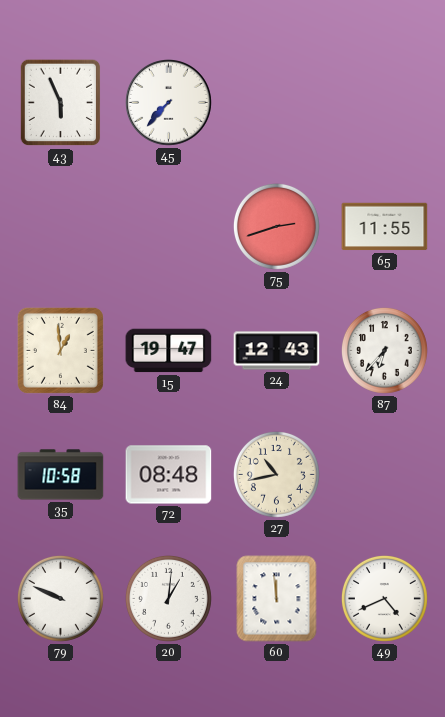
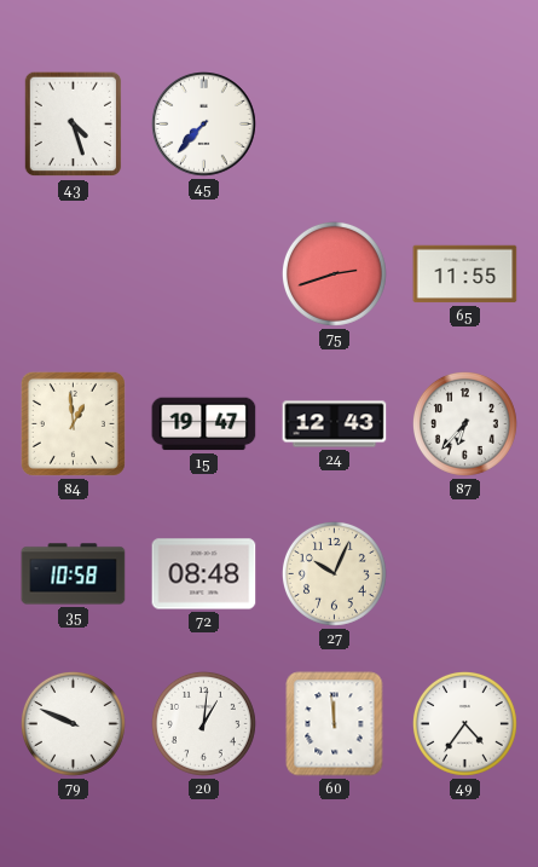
43: 5:56 -> 4:27
27: 10:43 -> 10:04
49: 4:41 -> 4:36
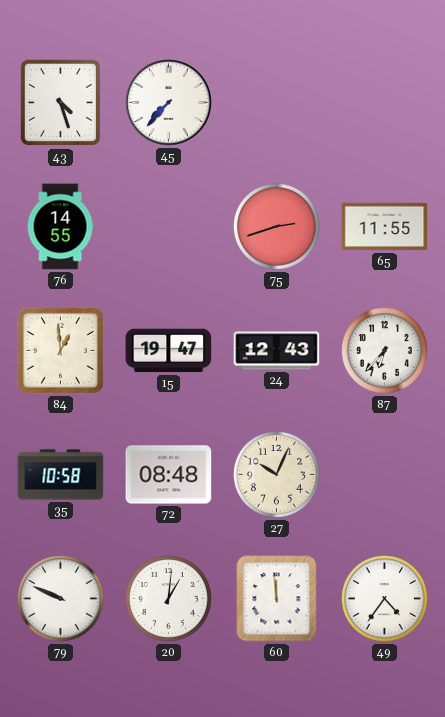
76: none -> 14:55
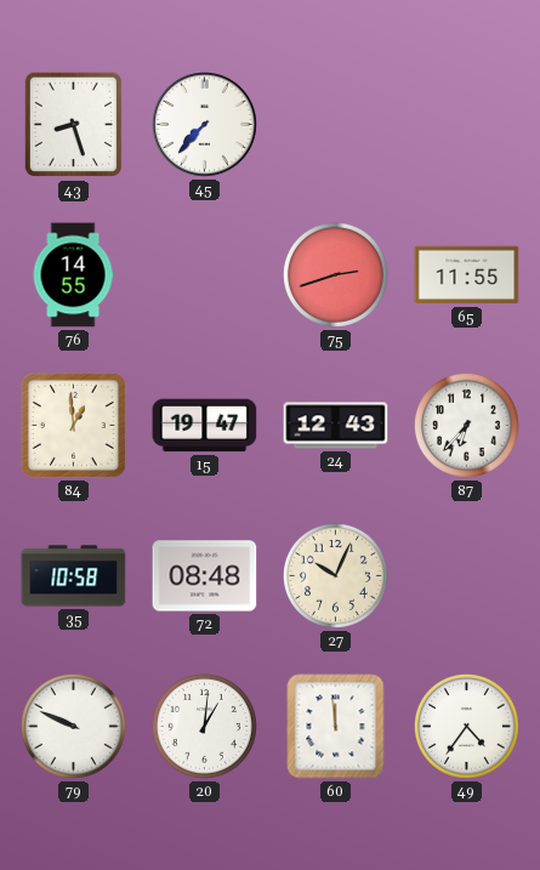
43: 4:27 -> 8:27
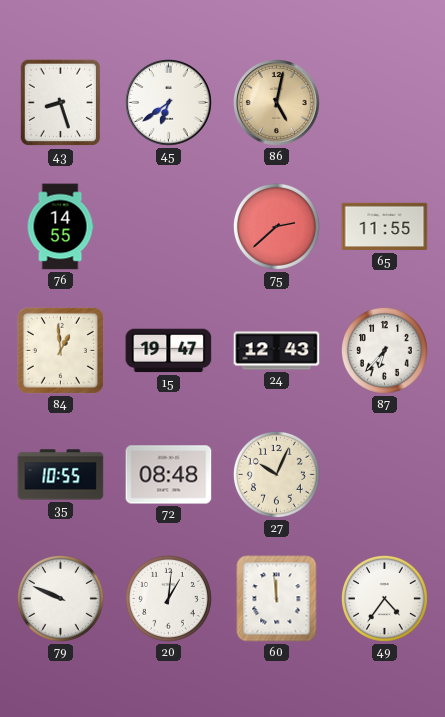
45: 7:37 -> 6:39
86: none -> 5:02
75: 2:42 -> 2:38
35: 10:58 -> 10:55
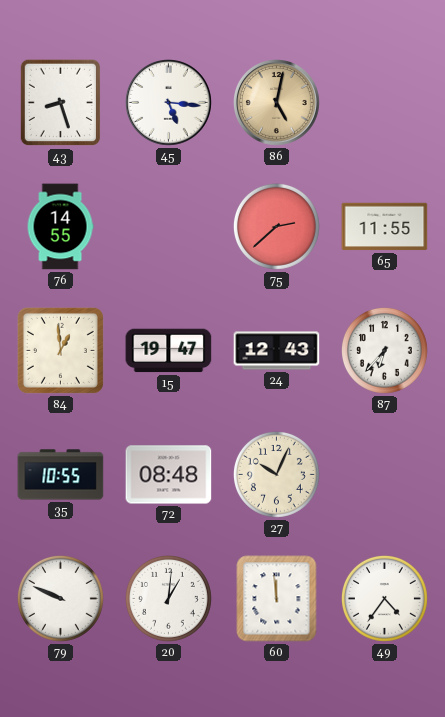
45: 6:39 -> 5:16
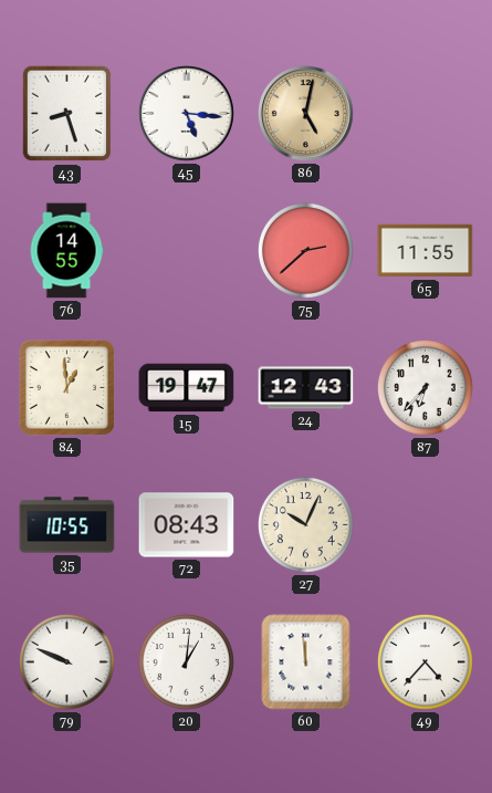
72: 08:48 -> 08:43
49: 4:36 -> 4:37
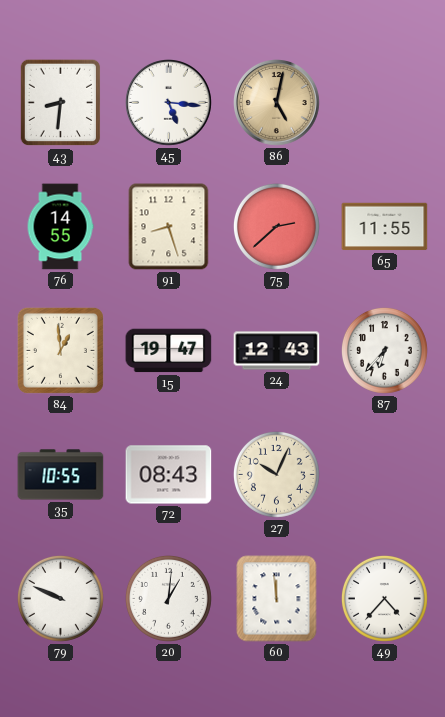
43: 8:27 -> 8:31
91: none -> 8:27
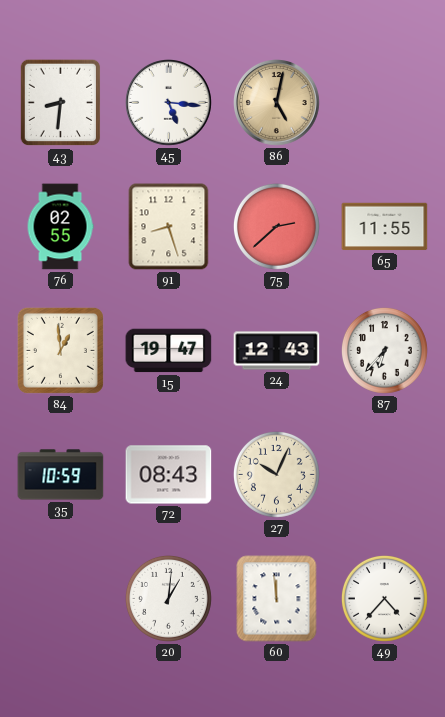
76: 14:55 -> 02:55
35: 10:55 -> 10:59
79: 9:49 -> none
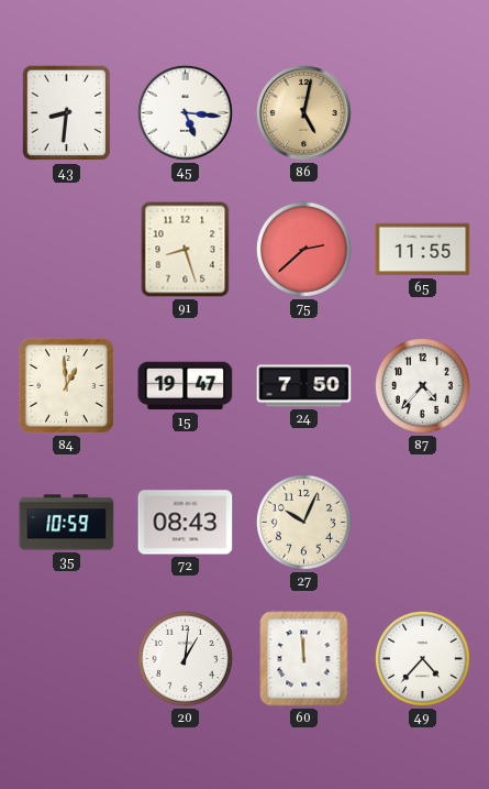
76: 02:55 -> none
24: 12:43 -> 7:50
87: 6:37 -> 4:37
